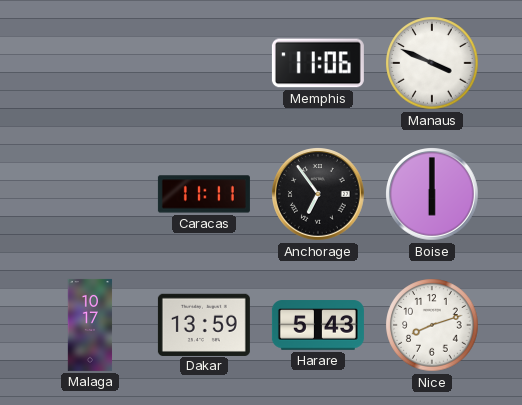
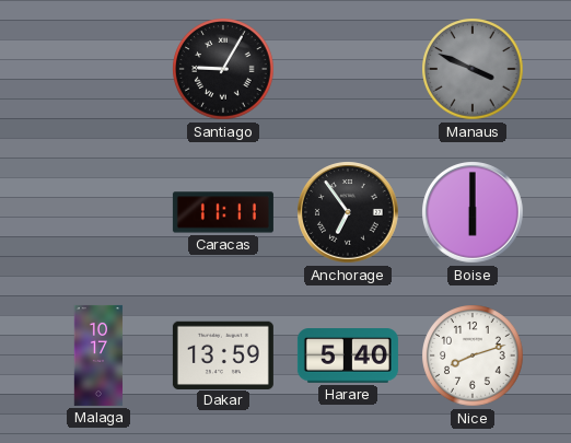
Santiago: none -> 9:05
Memphis: 11:06 -> none
Manaus dial: white -> grey
Harare: 5:43 -> 5:40
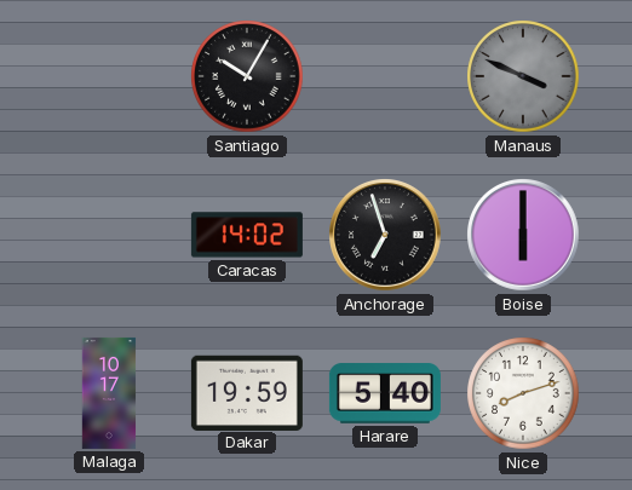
Santiago: 9:05 -> 10:05
Caracas: 11:11 -> 14:02
Anchorage: 6:54 -> 6:57
Dakar: 13:59 -> 19:59
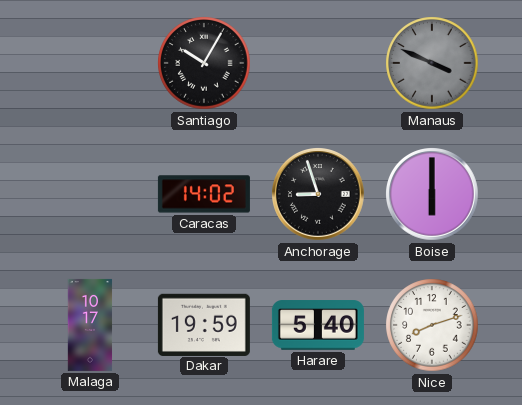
Anchorage: 6:57 -> 8:57
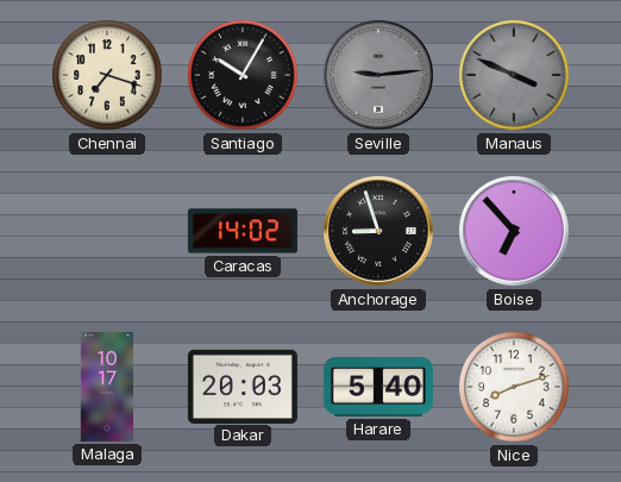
Chennai: none -> 7:18
Seville: none -> 9:14
Boise: 6:00 -> 6:53
Dakar: 19:59 -> 20:03
